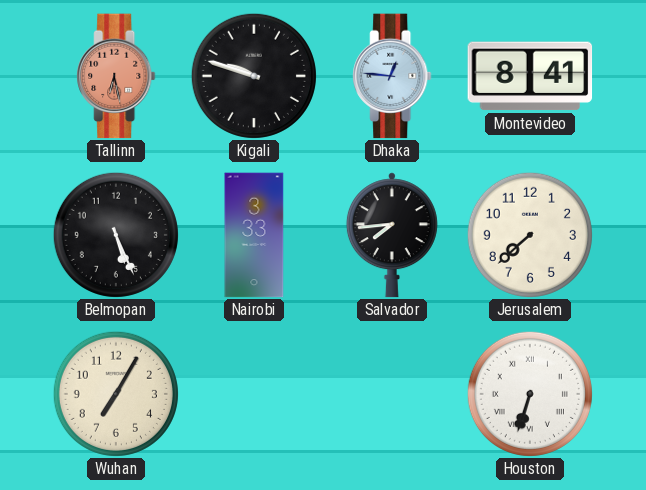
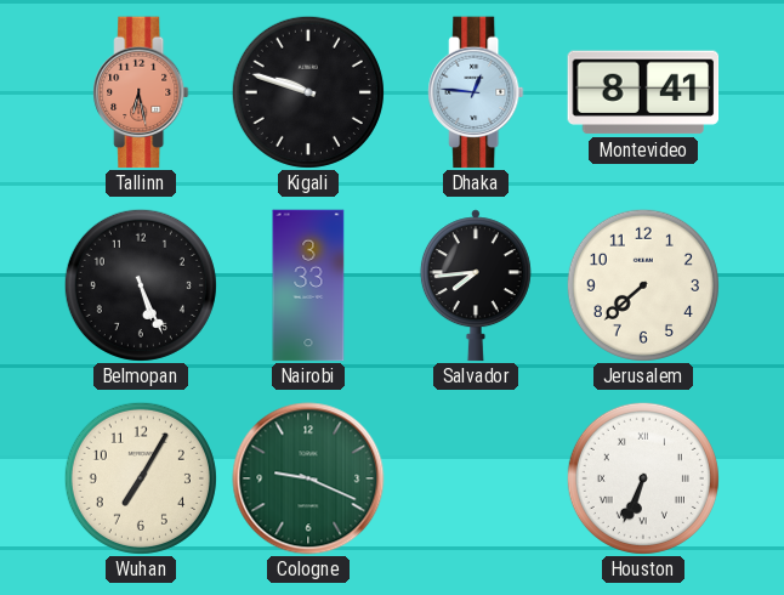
Cologne: none -> 9:19
Houston: 6:33 -> 6:34
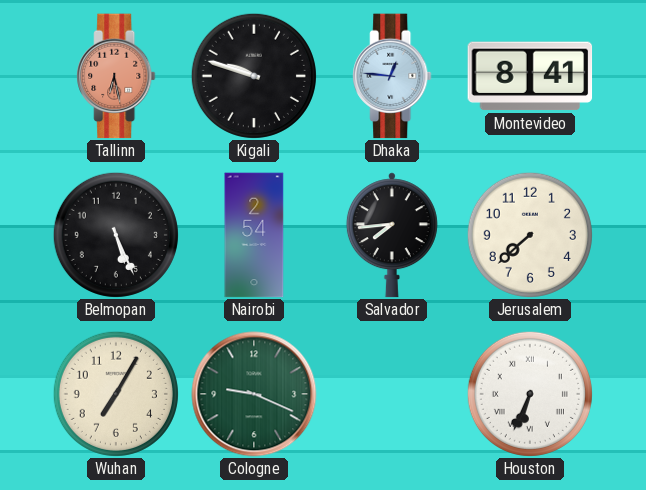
Nairobi: 3:33 -> 2:54
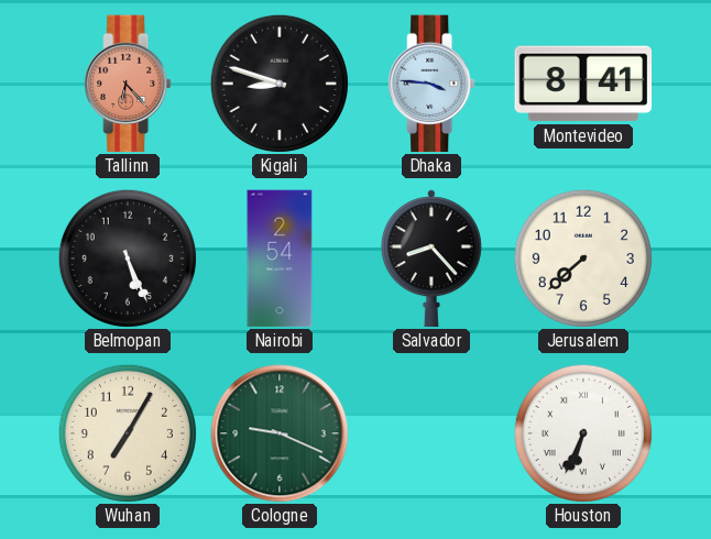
Tallinn: 6:28 -> 6:23
Kigali: 9:48 -> 8:48
Dhaka: 12:46 -> 3:46
Salvador: 7:44 -> 8:23
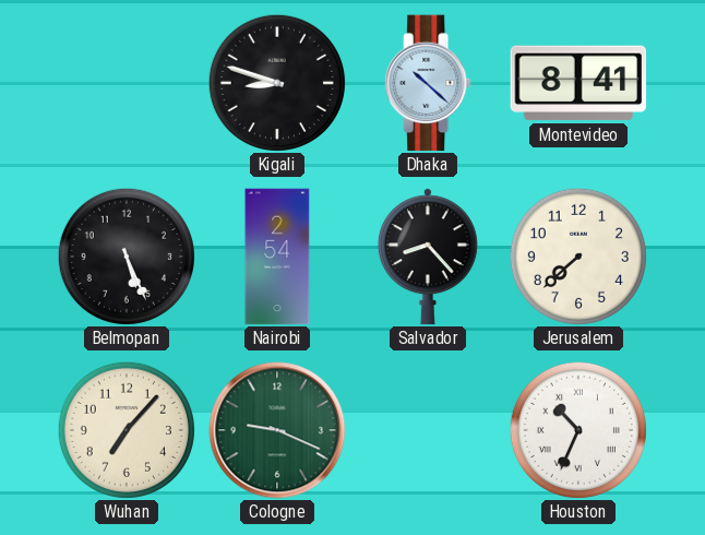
Tallinn: 6:23 -> none
Dhaka: 3:46 -> 10:22
Wuhan: 7:05 -> 7:07
Houston: 6:34 -> 10:34
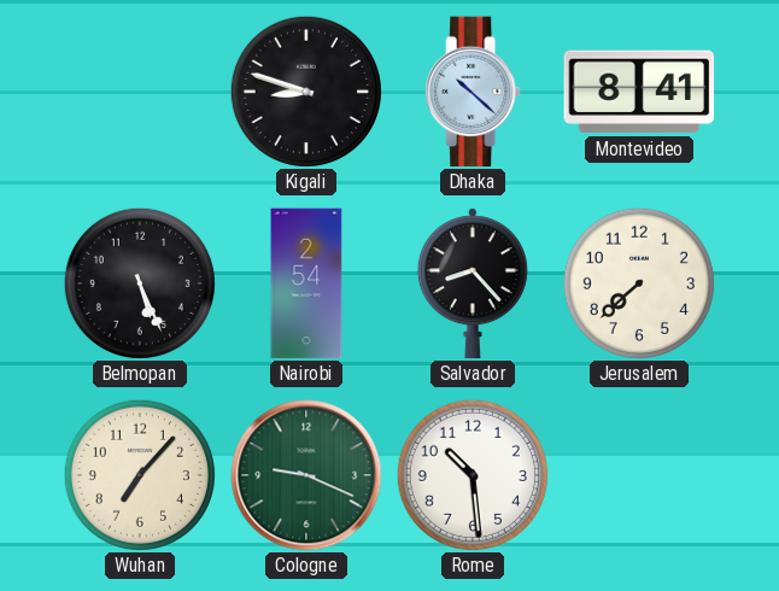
Rome: none -> 10:29
Houston: 10:34 -> none
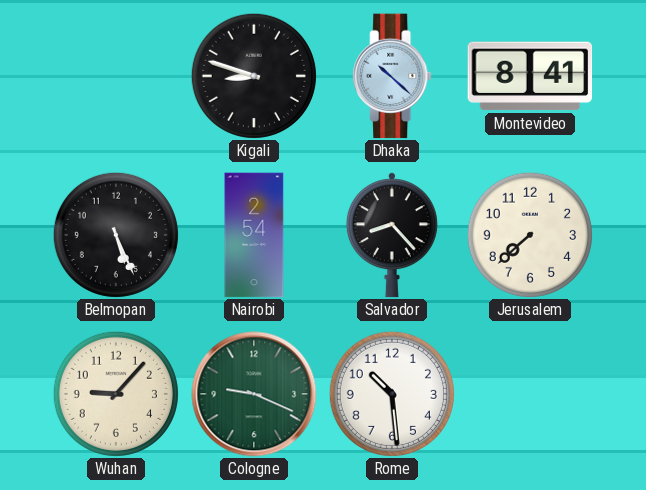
Wuhan: 7:07 -> 9:07
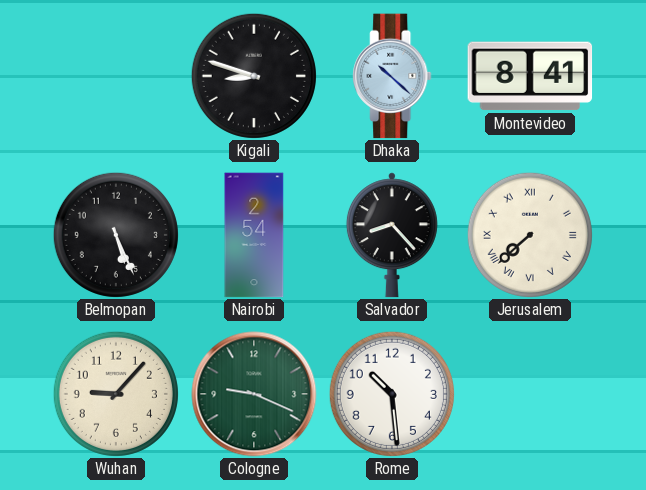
Jerusalem numerals: Arabic -> Roman
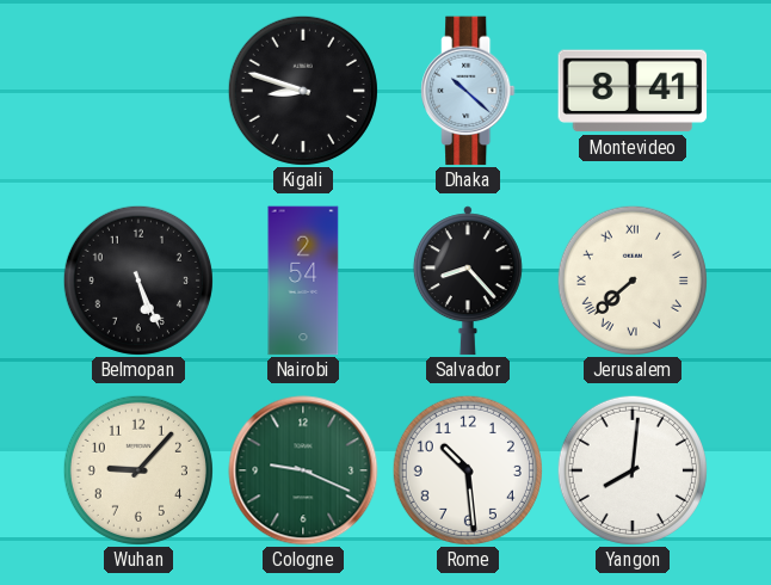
Yangon: none -> 8:01
